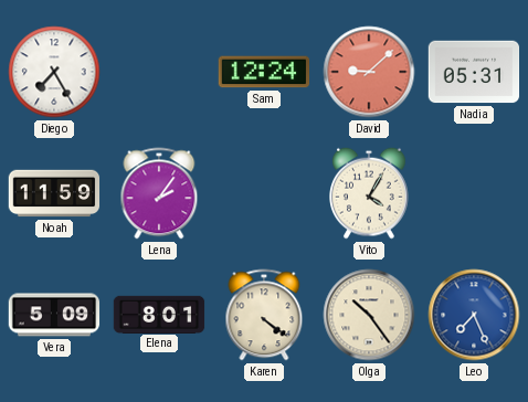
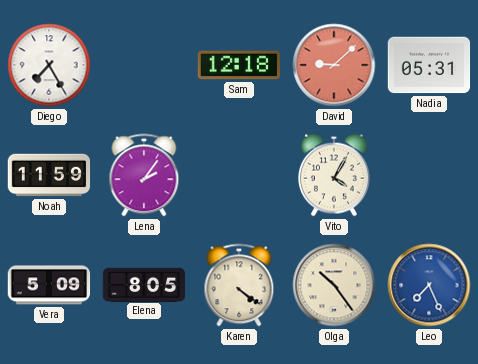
Sam: 12:24 -> 12:18
Elena: 8:01 -> 8:05
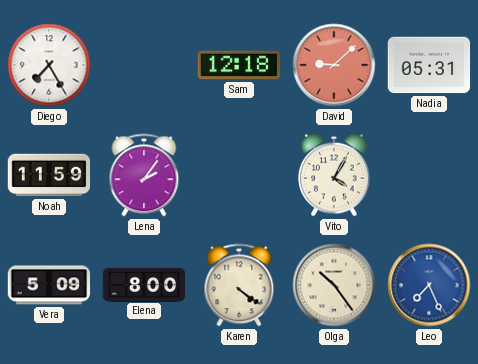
Elena: 8:05 -> 8:00
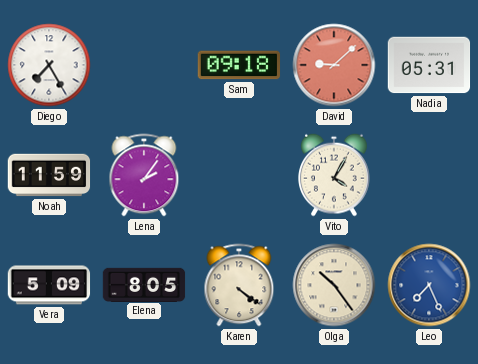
Sam: 12:18 -> 09:18
Elena: 8:00 -> 8:05
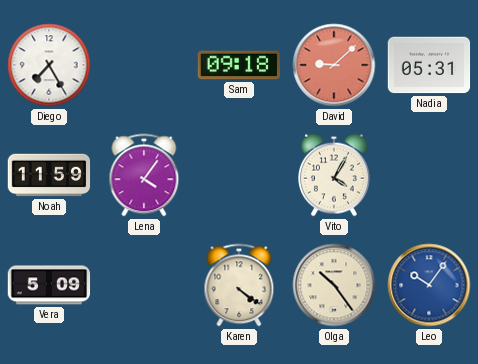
Lena: 2:06 -> 4:06
Elena: 8:05 -> none
Leo: 7:26 -> 10:06
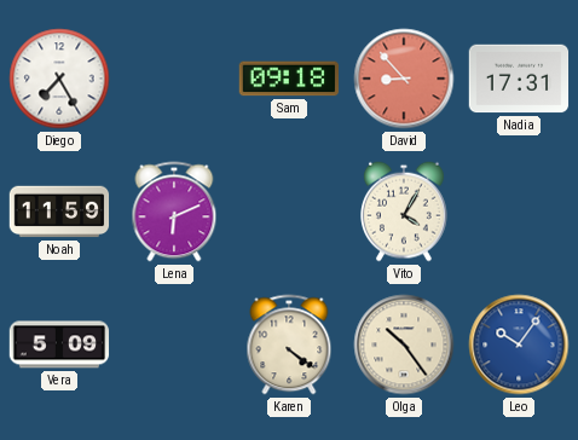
David: 9:08 -> 8:53
Nadia: 05:31 -> 17:31
Lena: 4:06 -> 6:11
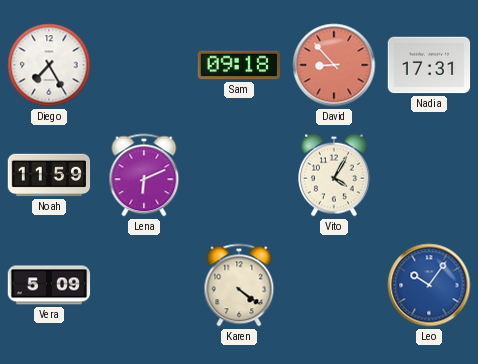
Olga: 10:24 -> none
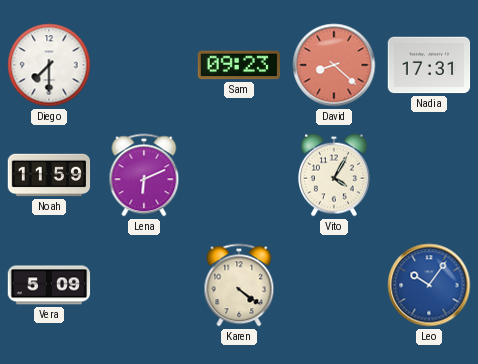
Diego: 7:25 -> 7:30
Sam: 09:18 -> 09:23
David: 8:53 -> 8:22
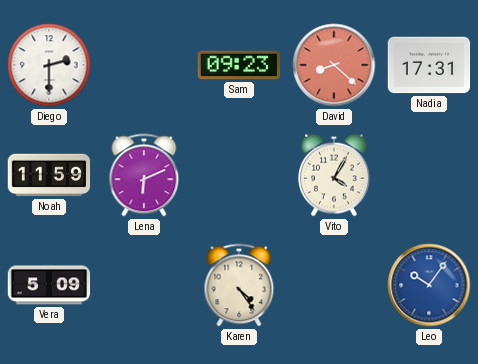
Diego: 7:30 -> 2:30
Karen: 4:21 -> 4:24
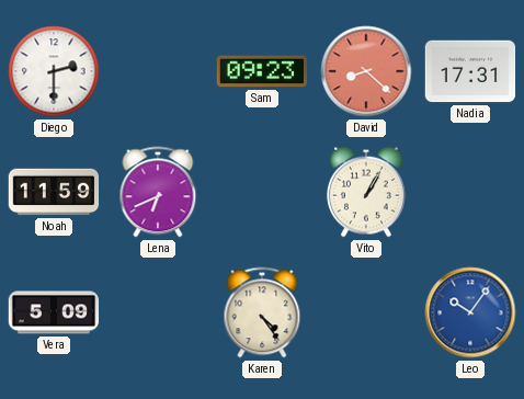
Lena: 6:11 -> 6:41
Vito: 4:05 -> 1:05
